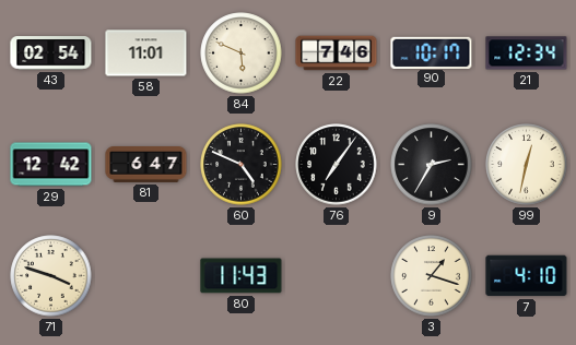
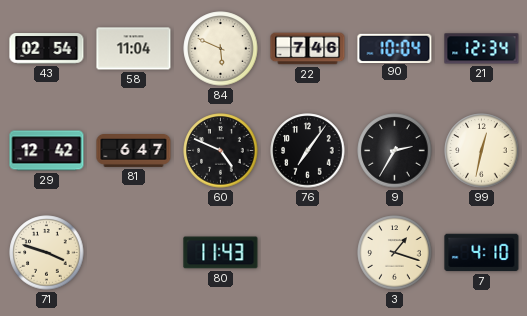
58: 11:01 -> 11:04
90: 10:17 -> 10:04
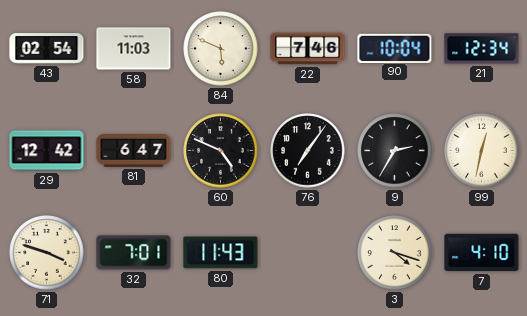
58: 11:04 -> 11:03
32: none -> 7:01
3: 1:18 -> 4:18
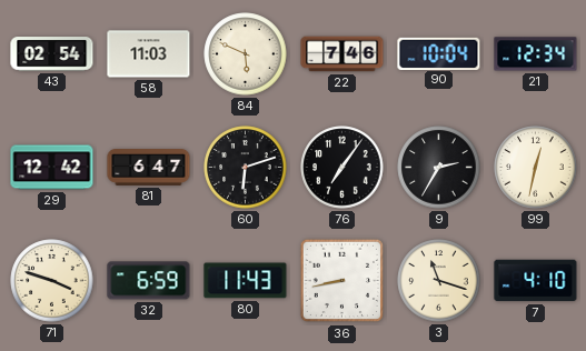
60: 4:49 -> 6:12
32: 7:01 -> 6:59
36: none -> 8:43
3: 4:18 -> 11:18
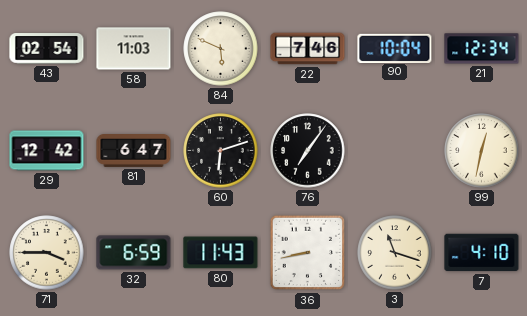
9: 2:35 -> none
71: 3:48 -> 3:45
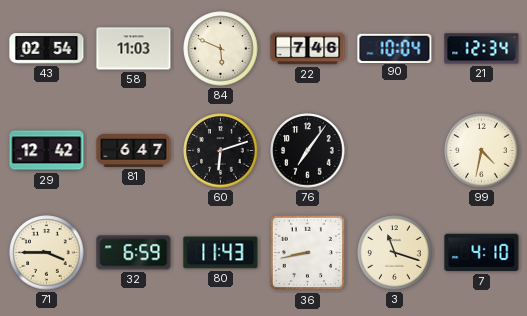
99: 12:32 -> 4:32
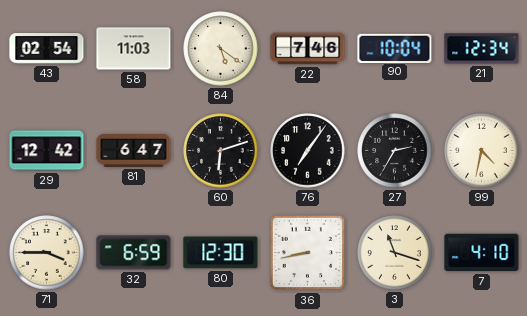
84: 5:49 -> 5:21
27: none -> 2:35
80: 11:43 -> 12:30
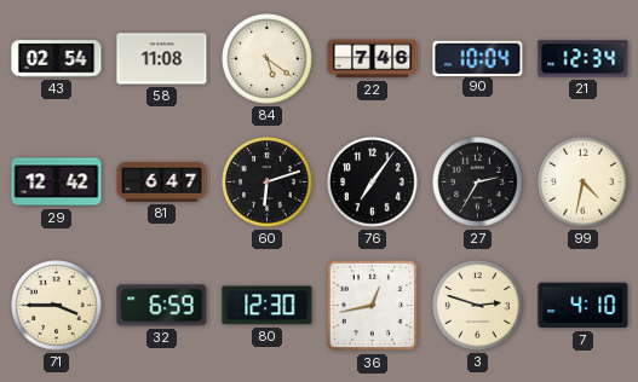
58: 11:03 -> 11:08
36: 8:43 -> 12:43
3: 11:18 -> 2:48
